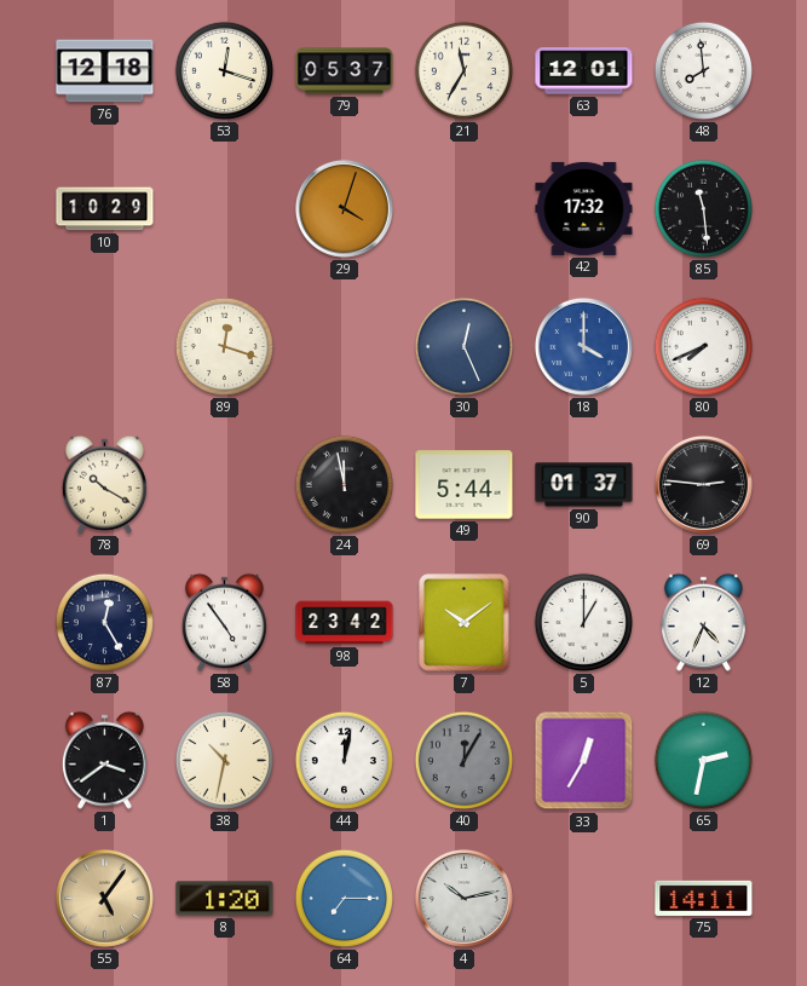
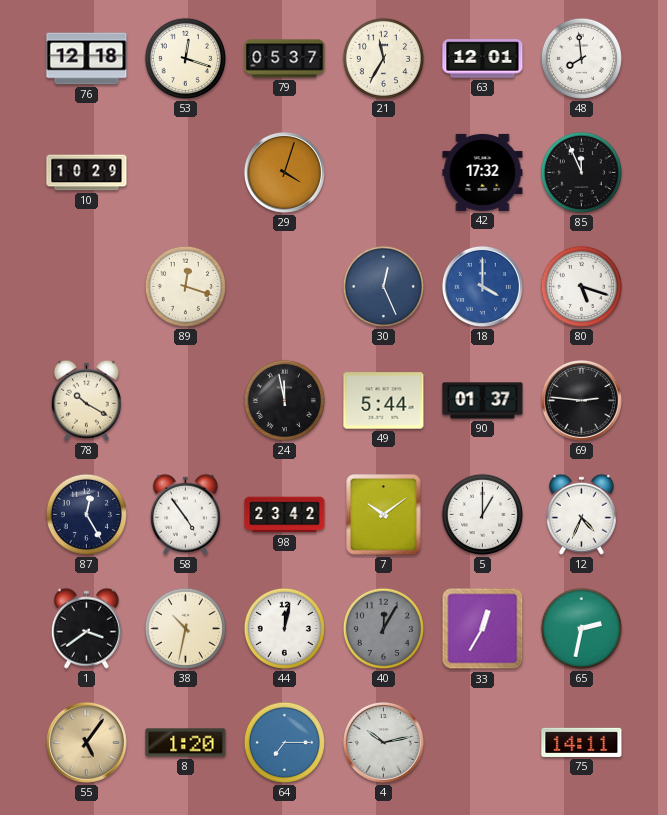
85: 11:29 -> 11:56
80: 7:41 -> 5:18
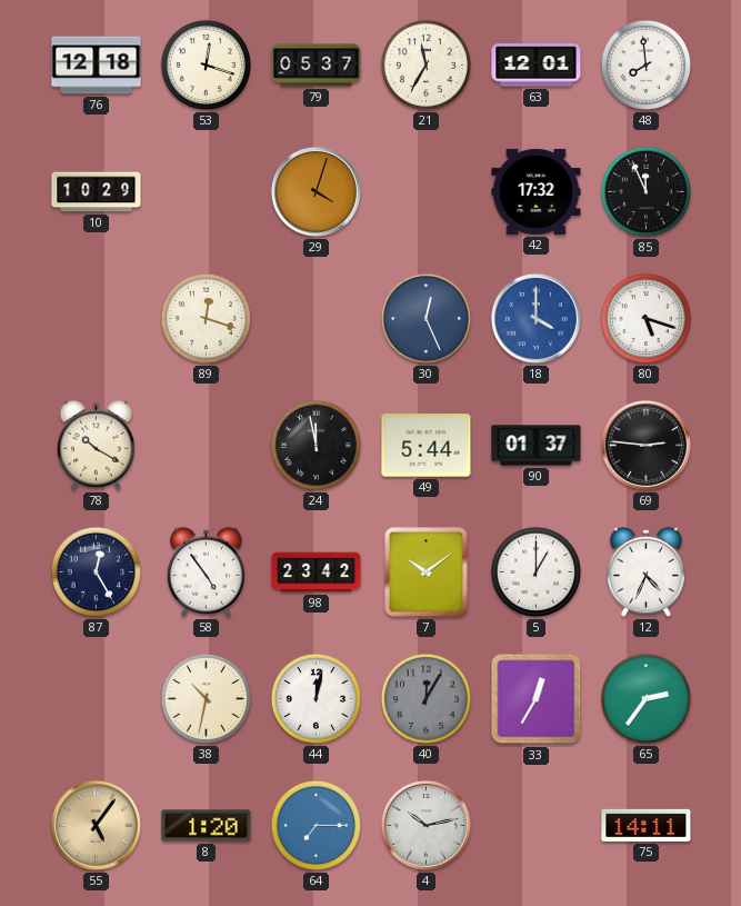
1: 3:39 -> none
65: 2:32 -> 2:36
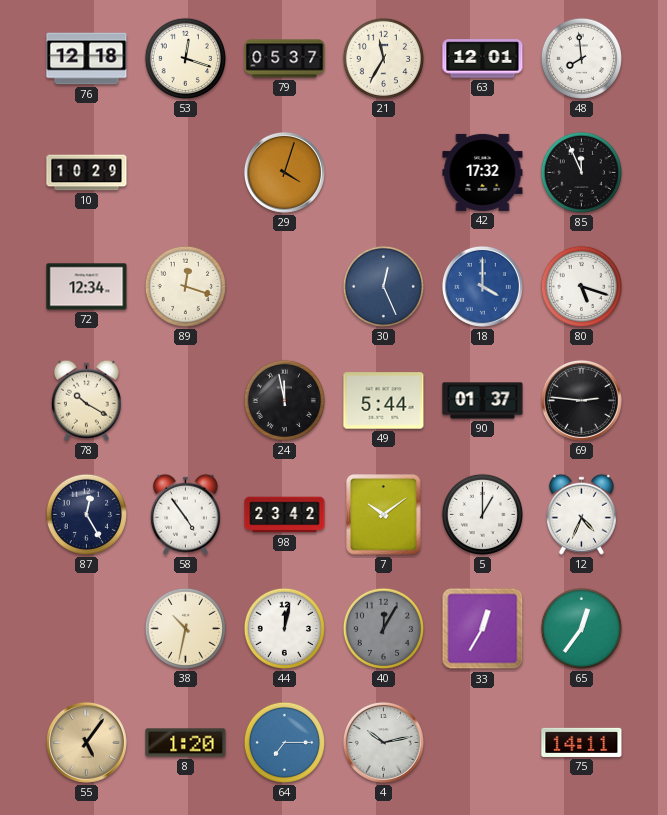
72: none -> 12:34
65: 2:36 -> 12:36
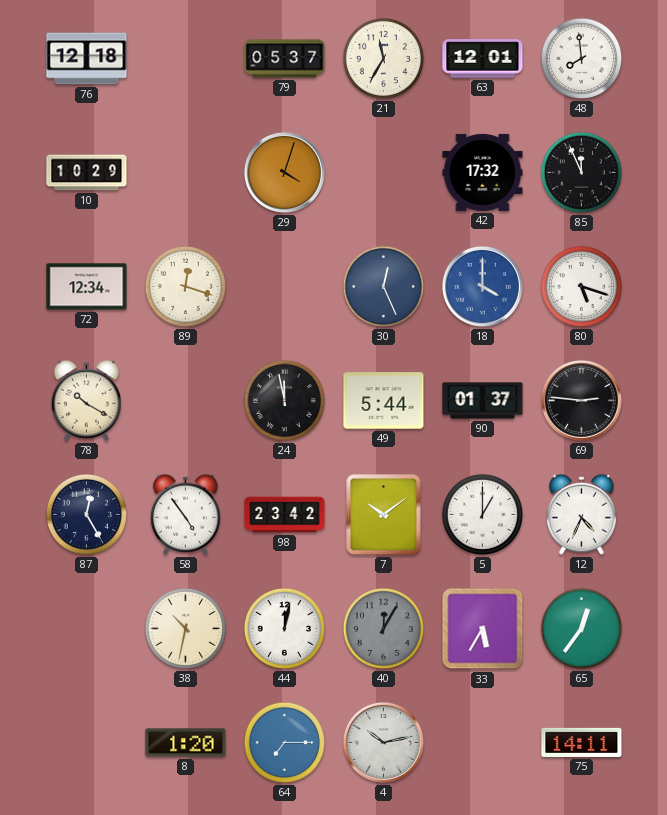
53: 12:18 -> none
33: 12:35 -> 5:35
55: 5:06 -> none
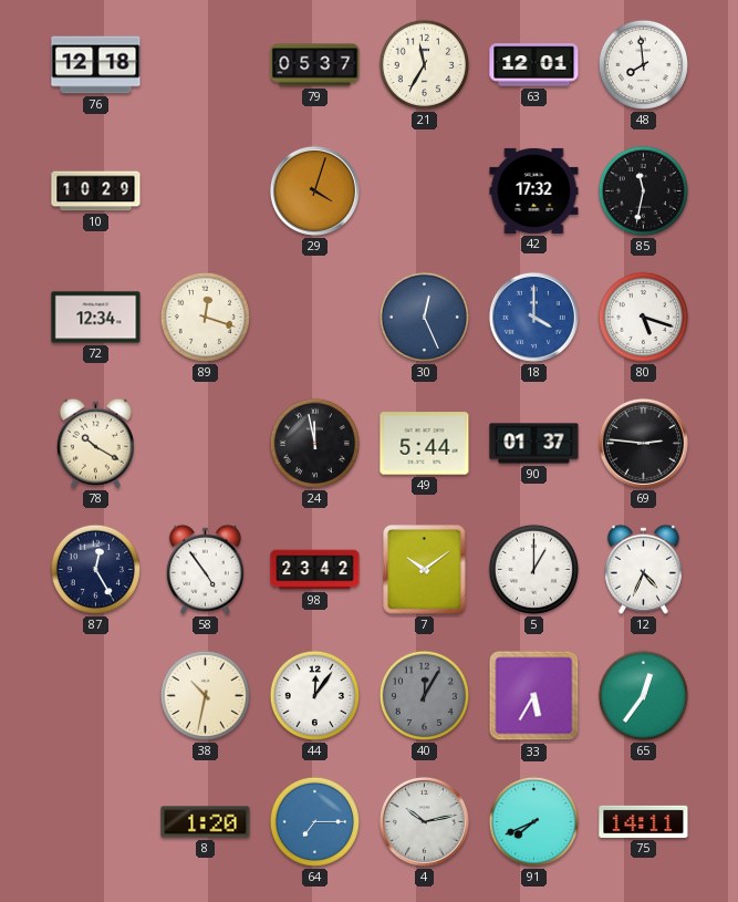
85: 11:56 -> 11:32
44: 12:02 -> 12:06
91: none -> 7:41
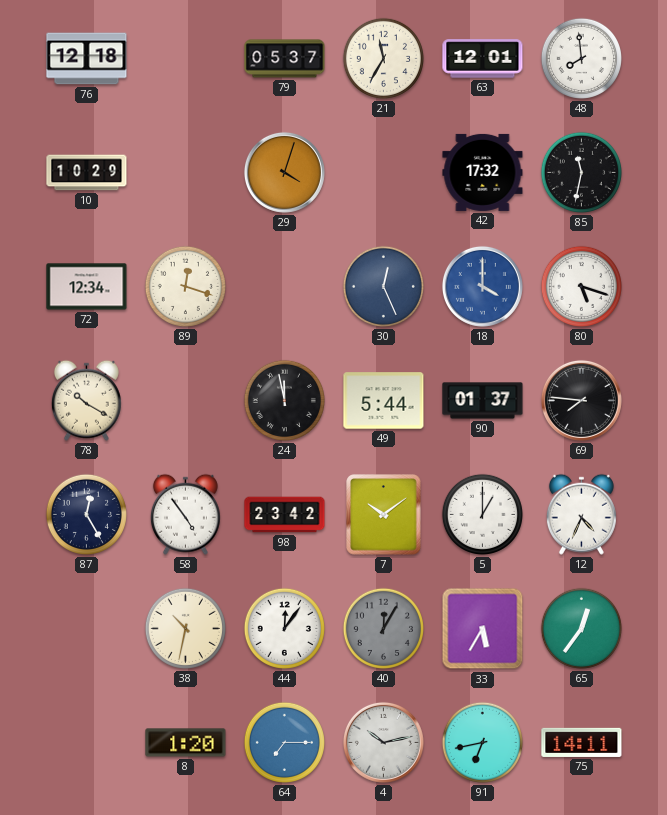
69: 2:46 -> 7:46
91: 7:41 -> 6:43
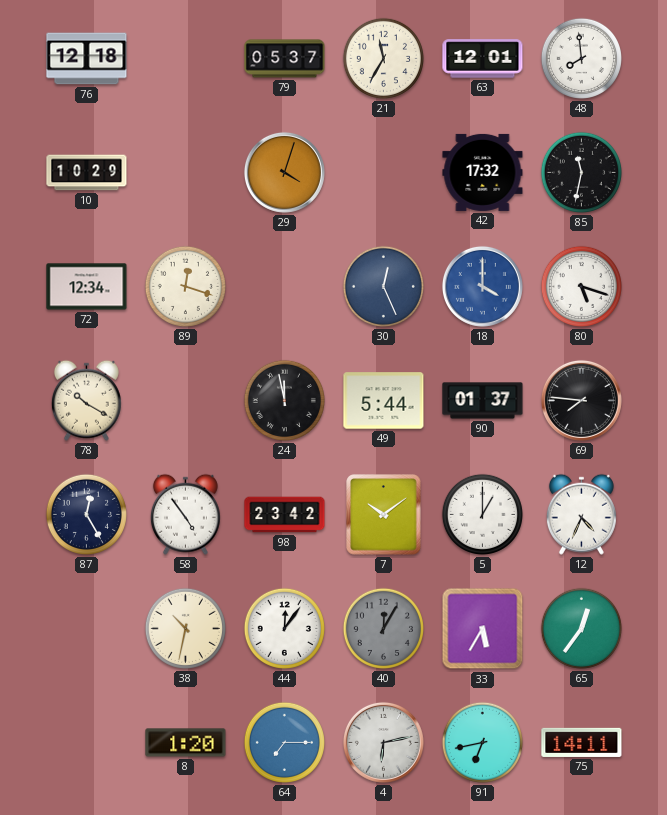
4: 10:13 -> 6:13
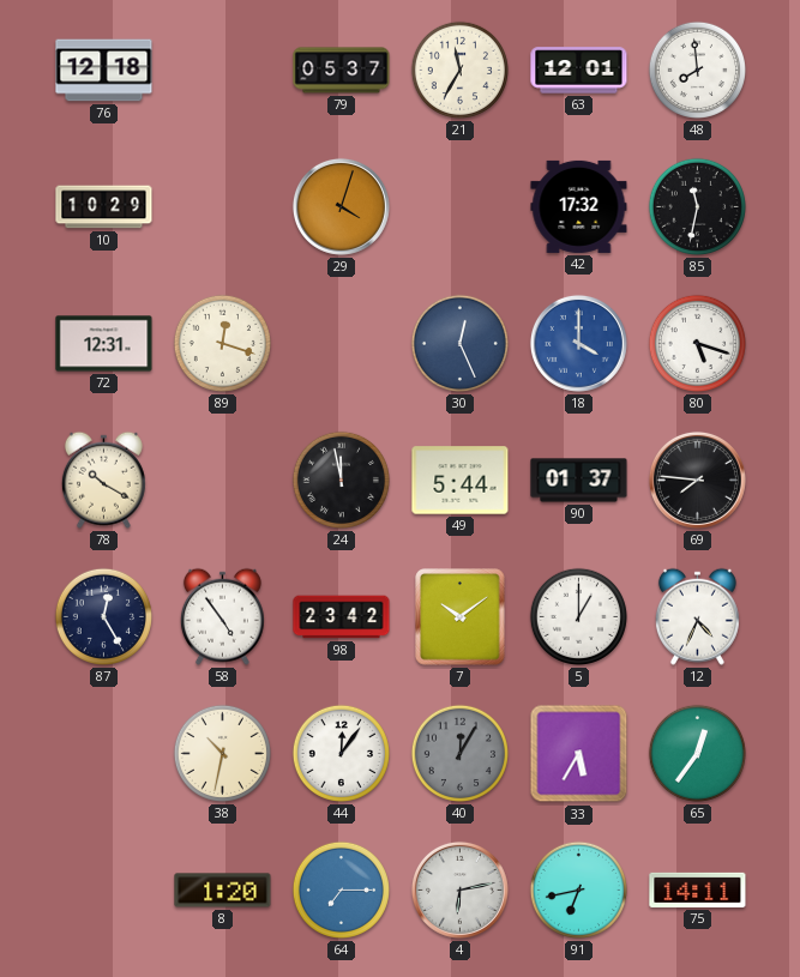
72: 12:34 -> 12:31
